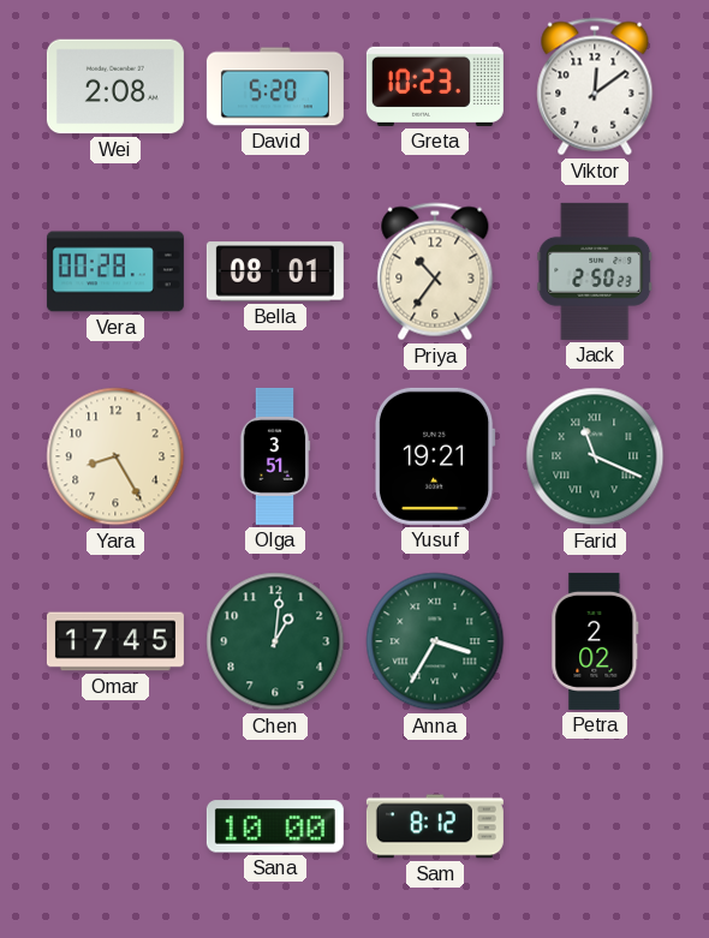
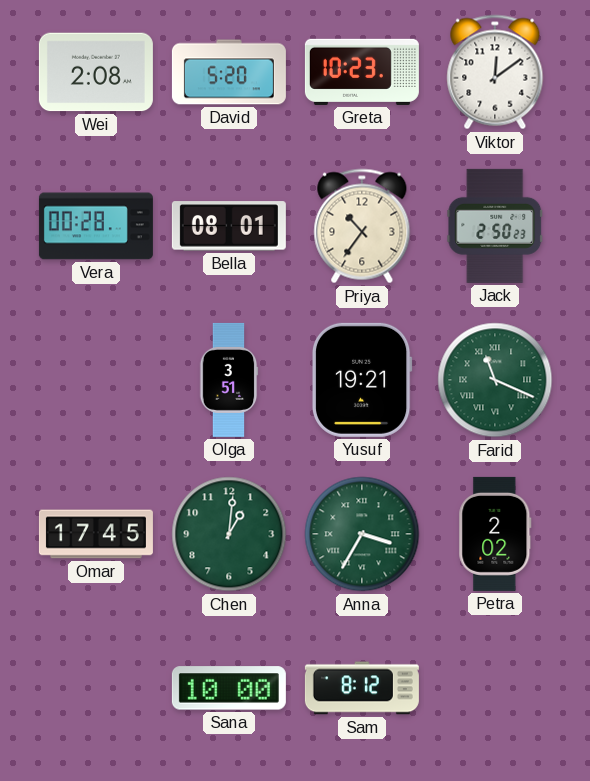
Yara: 8:25 -> none
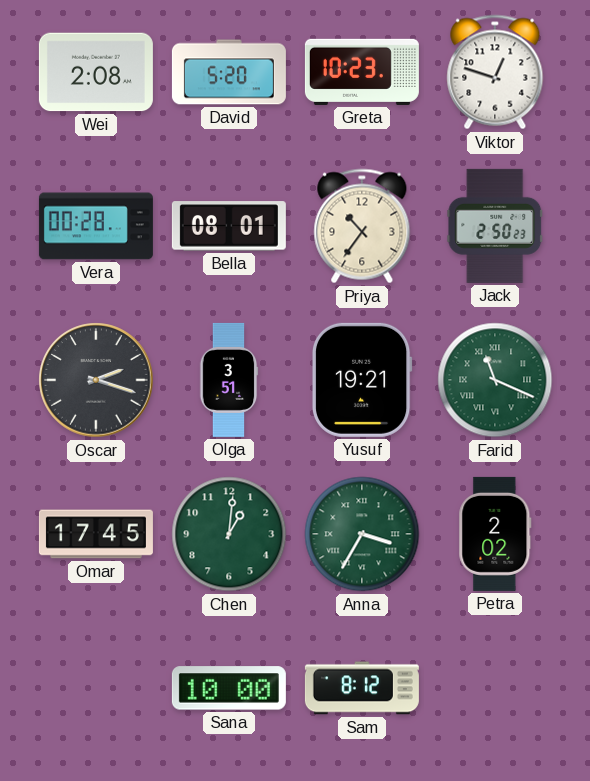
Viktor: 12:09 -> 12:48
Oscar: none -> 2:18
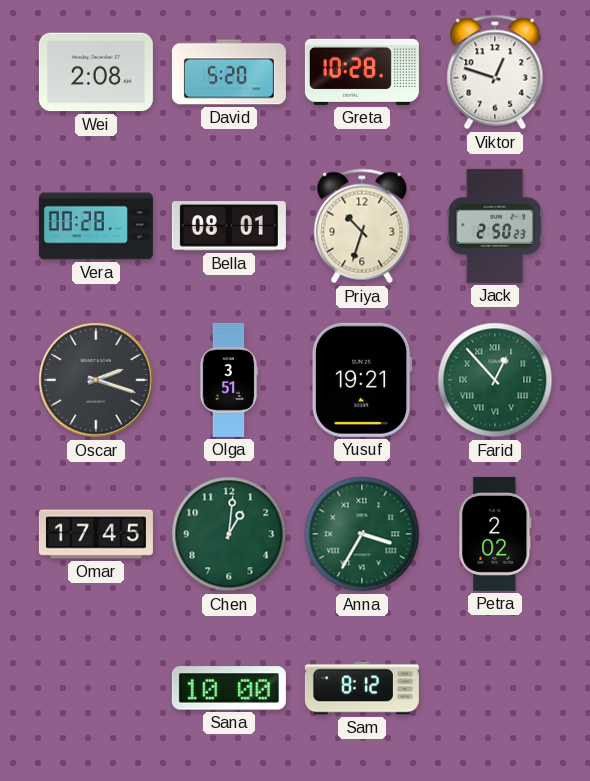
Greta: 10:23 -> 10:28
Priya: 10:36 -> 10:33
Farid: 11:19 -> 12:53
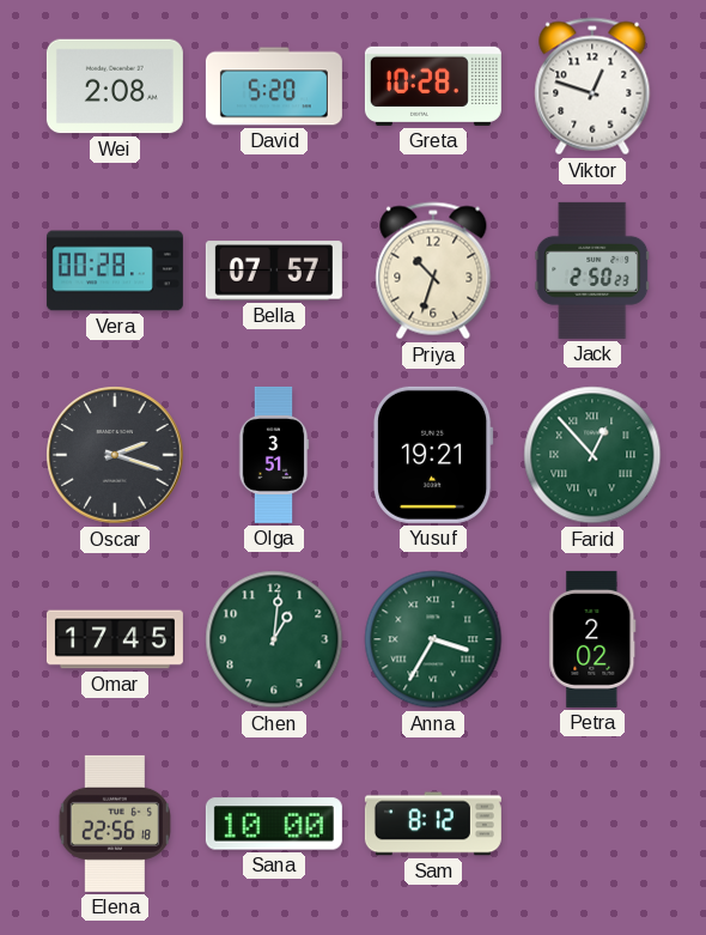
Bella: 08:01 -> 07:57
Elena: none -> 22:56
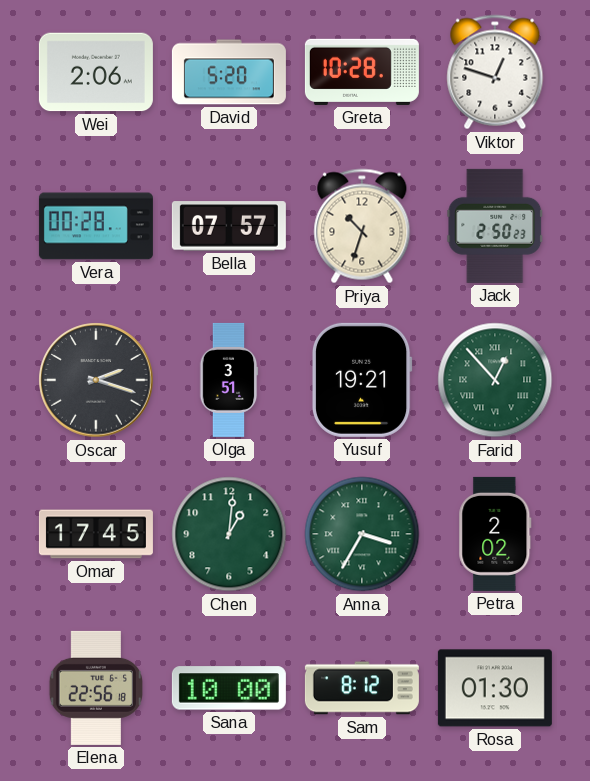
Wei: 2:08 -> 2:06
Rosa: none -> 01:30
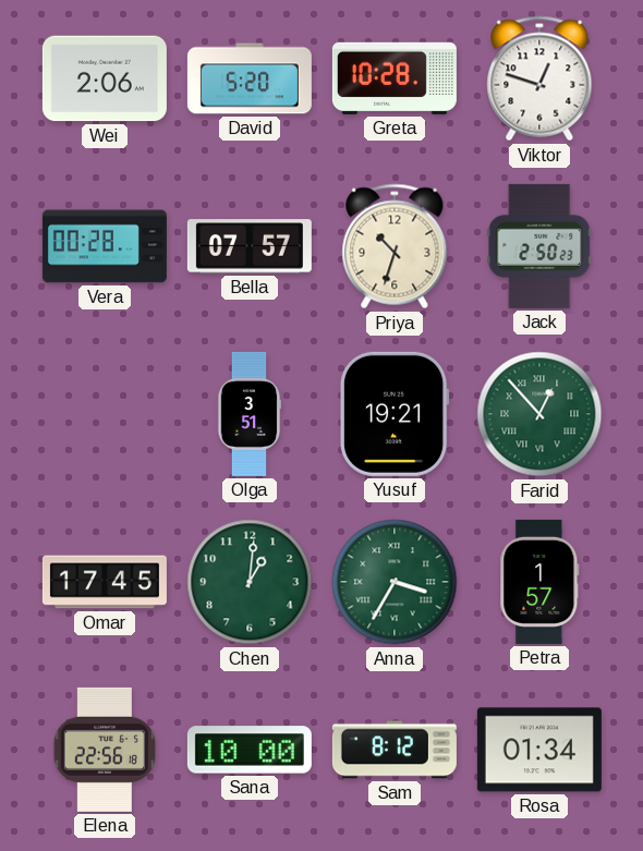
Oscar: 2:18 -> none
Petra: 2:02 -> 1:57
Rosa: 01:30 -> 01:34
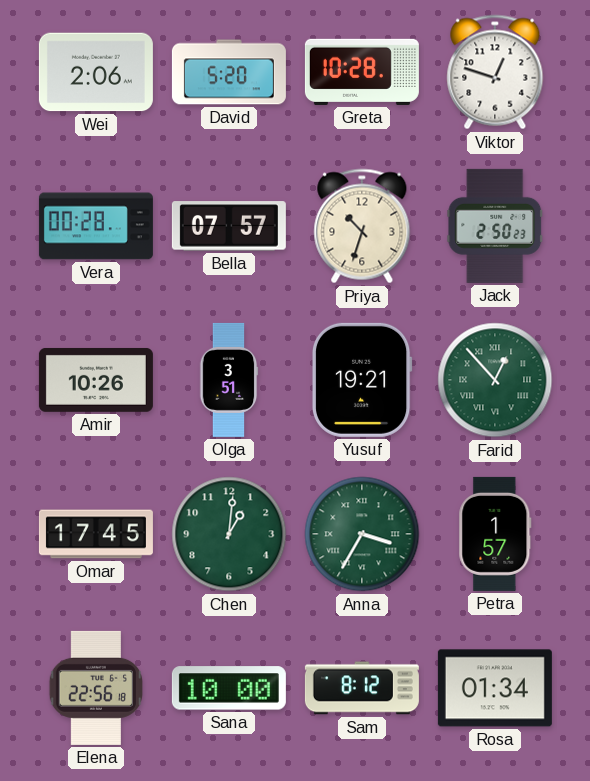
Amir: none -> 10:26
